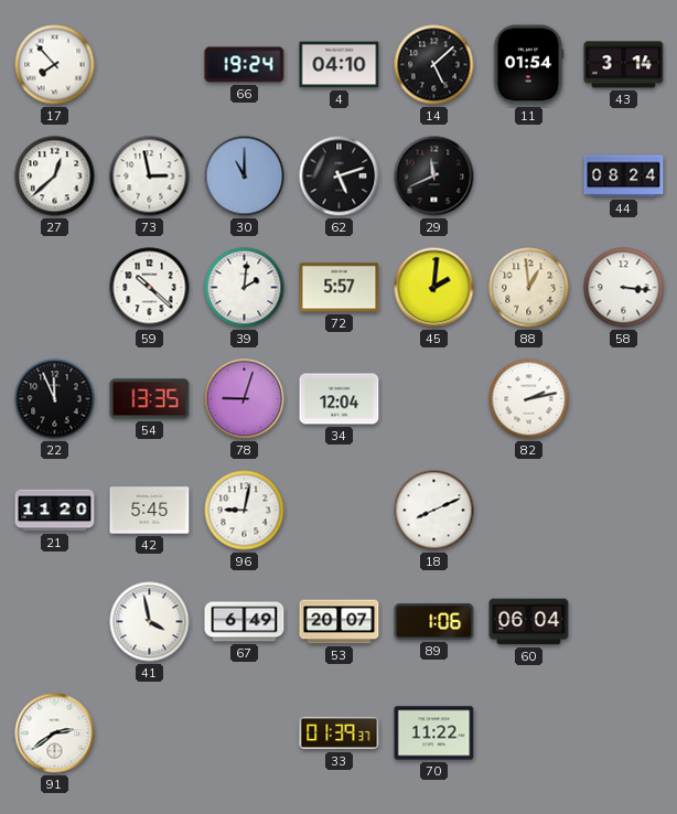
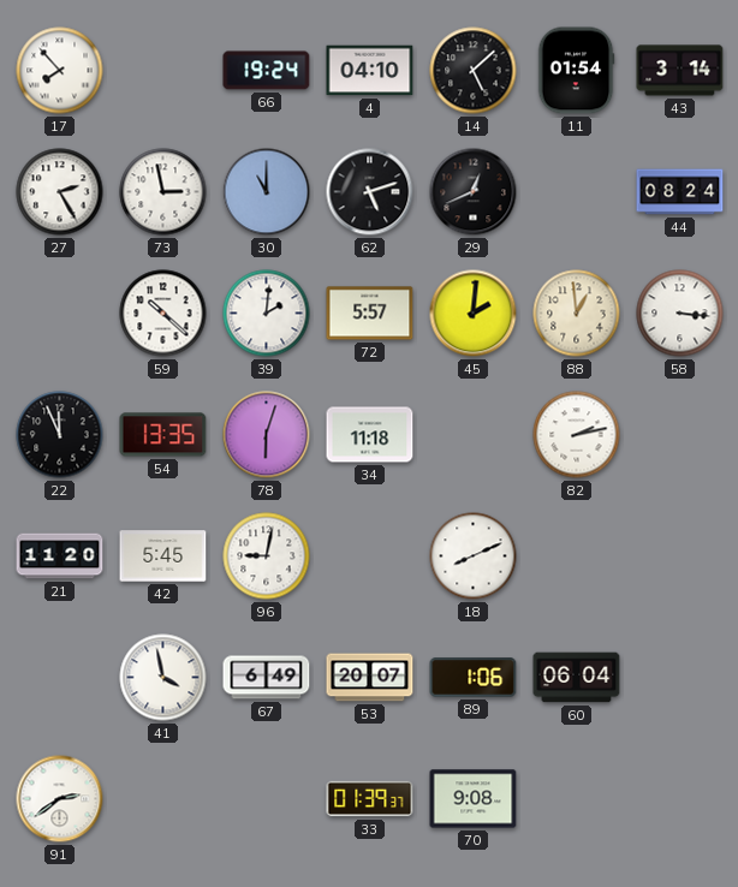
27: 12:38 -> 2:25
29: 11:41 -> 12:41
78: 9:03 -> 6:03
34: 12:04 -> 11:18
70: 11:22 -> 9:08
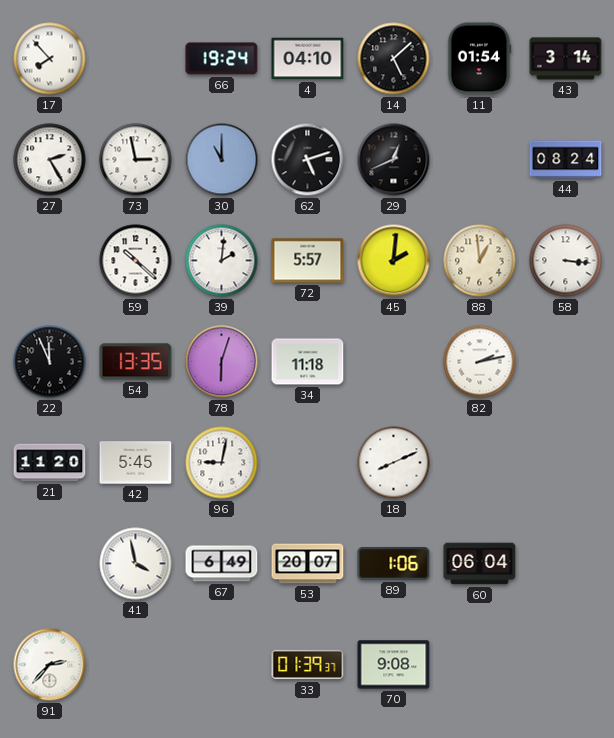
91: 2:39 -> 2:37
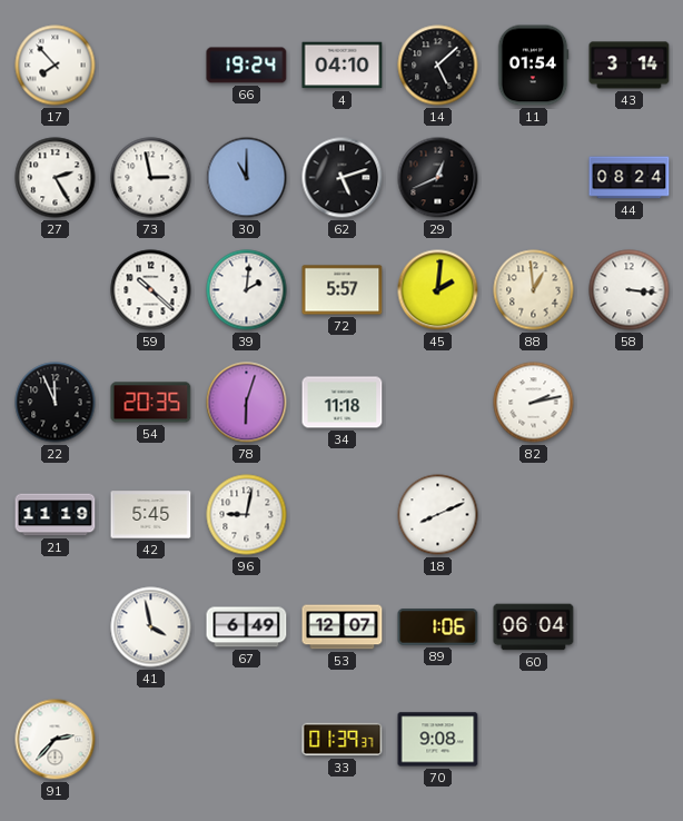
54: 13:35 -> 20:35
21: 11:20 -> 11:19
53: 20:07 -> 12:07
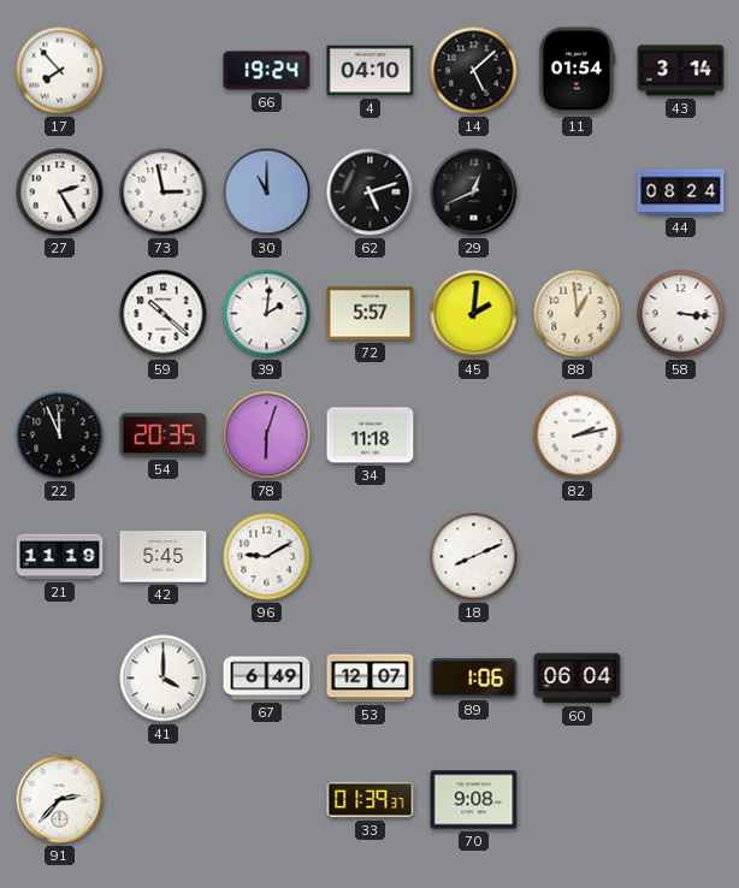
96: 9:02 -> 9:10
41: 3:58 -> 4:00
